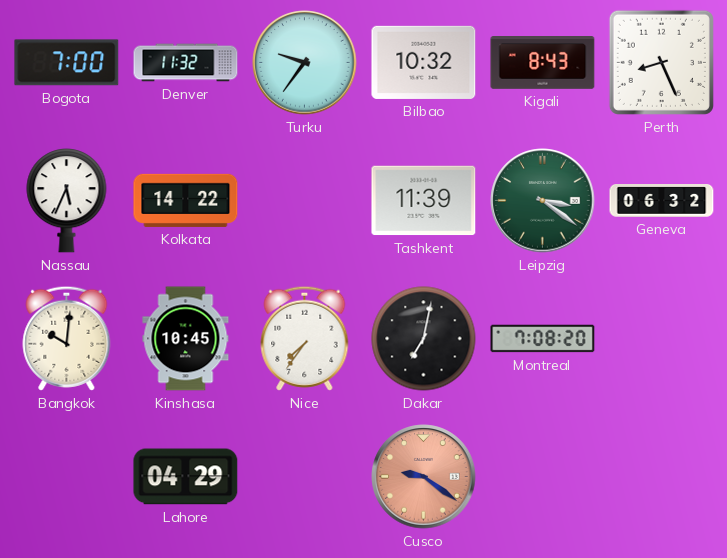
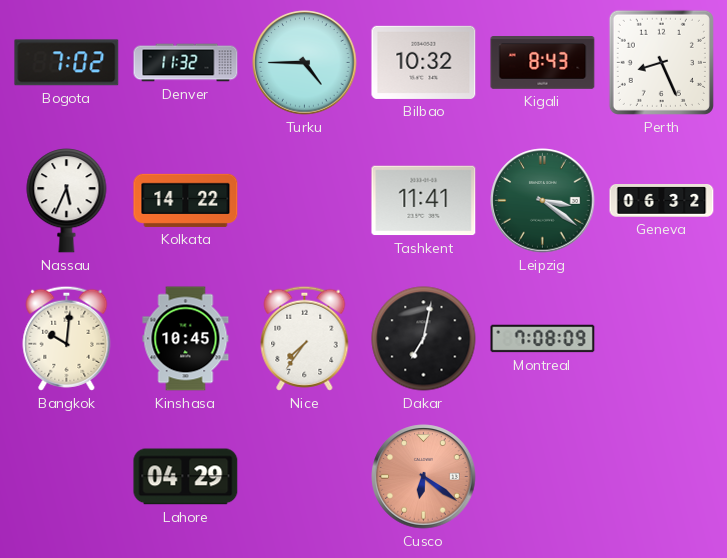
Bogota: 7:00 -> 7:02
Turku: 9:36 -> 4:45
Tashkent: 11:39 -> 11:41
Montreal: 7:08:20 -> 7:08:09
Cusco: 9:21 -> 6:21
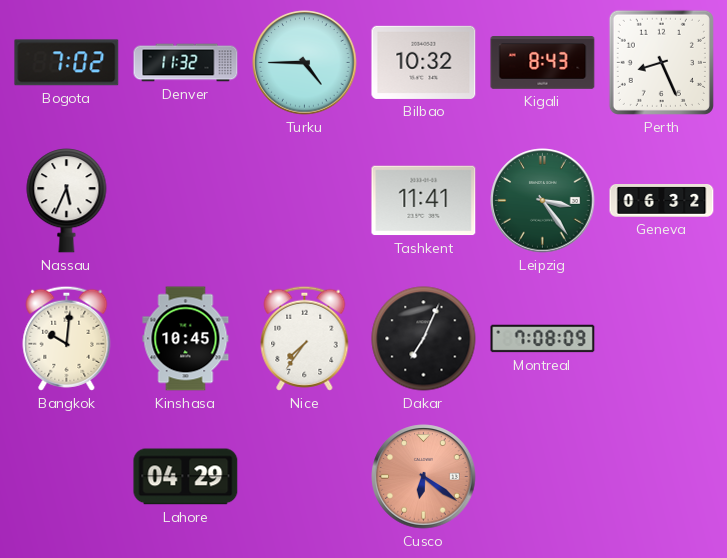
Kolkata: 14:22 -> none
Leipzig: 3:21 -> 3:24
Dakar: 7:02 -> 7:04
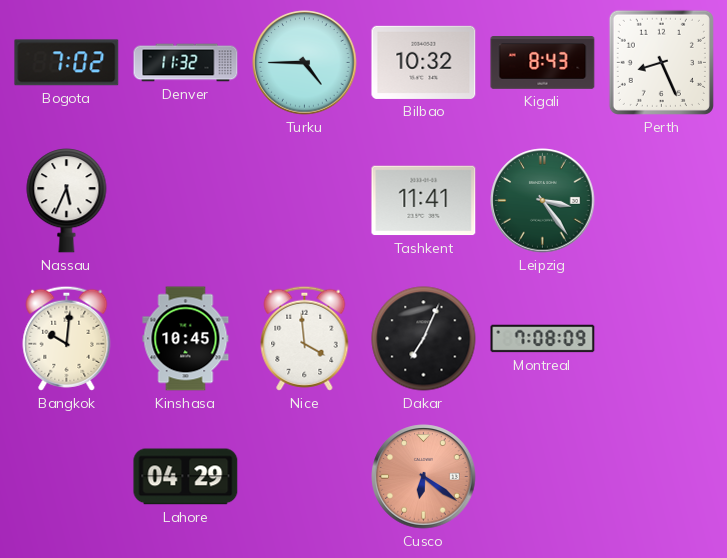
Geneva: 06:32 -> none
Nice: 7:36 -> 3:59
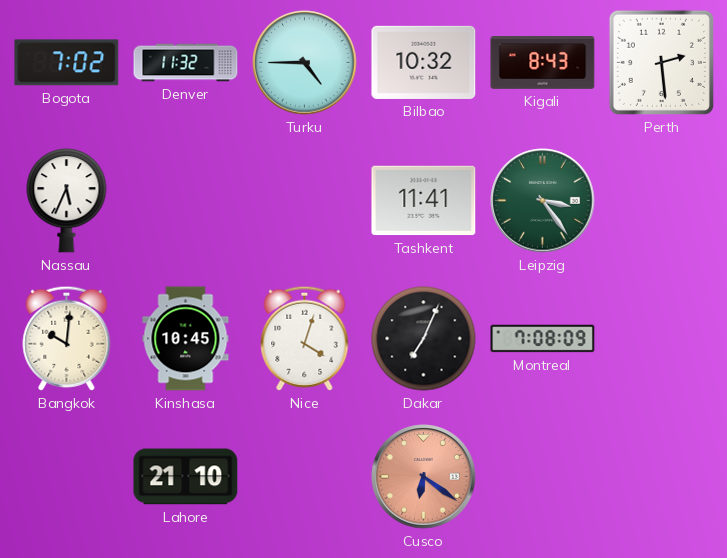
Perth: 8:26 -> 2:29
Nice: 3:59 -> 4:03
Lahore: 04:29 -> 21:10
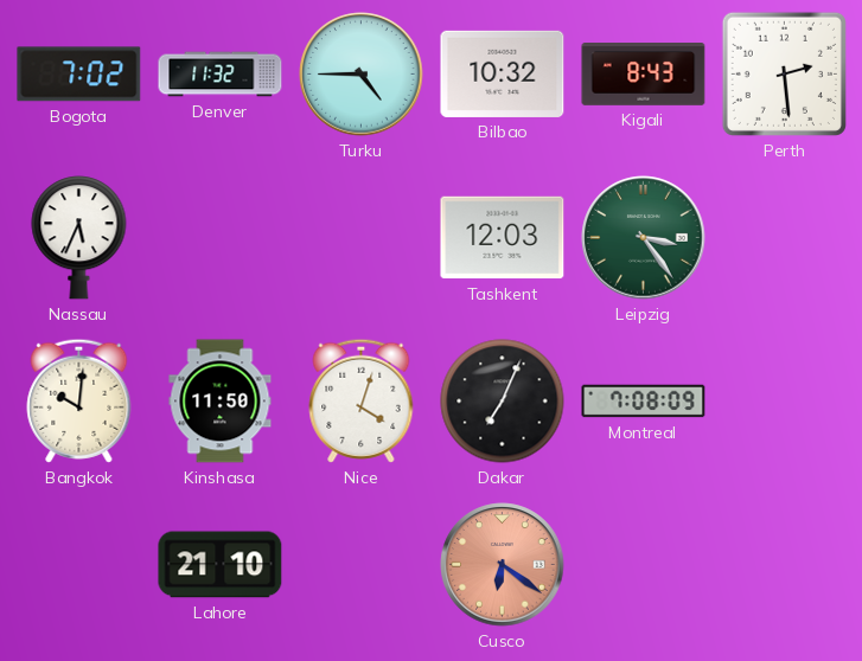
Tashkent: 11:41 -> 12:03
Kinshasa: 10:45 -> 11:50
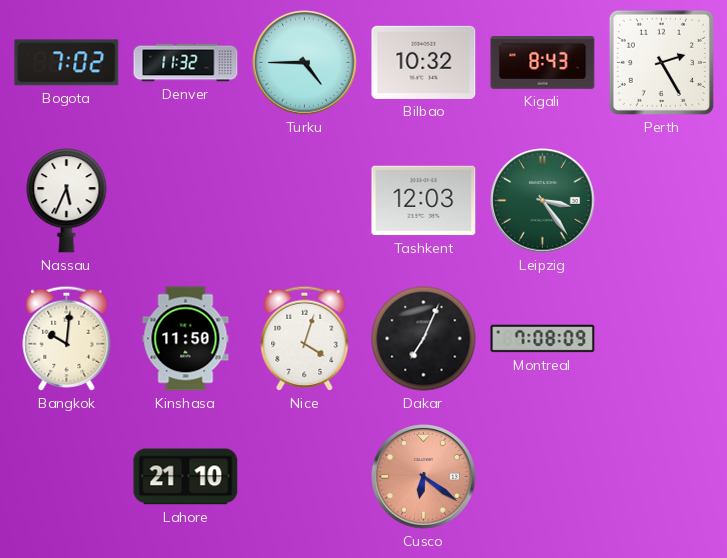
Perth: 2:29 -> 2:25
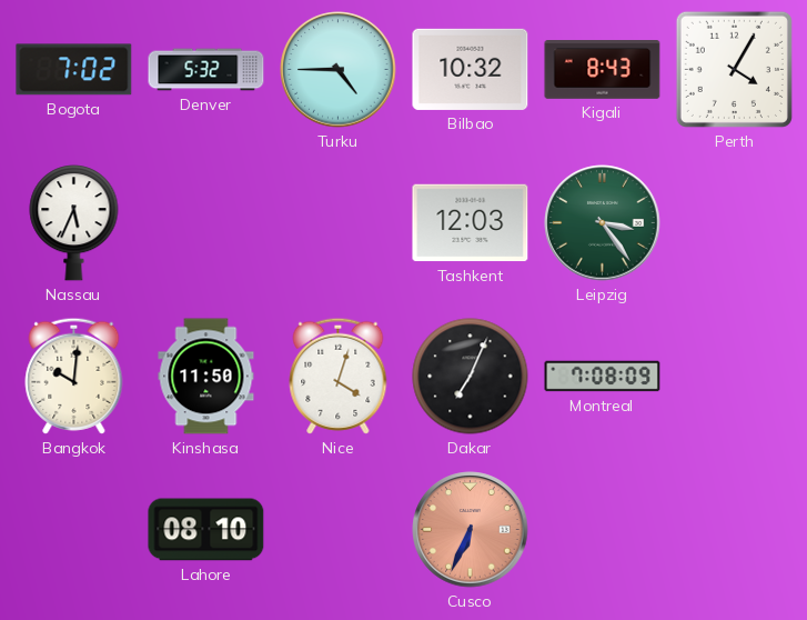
Denver: 11:32 -> 5:32
Perth: 2:25 -> 4:05
Lahore: 21:10 -> 08:10
Cusco: 6:21 -> 6:34
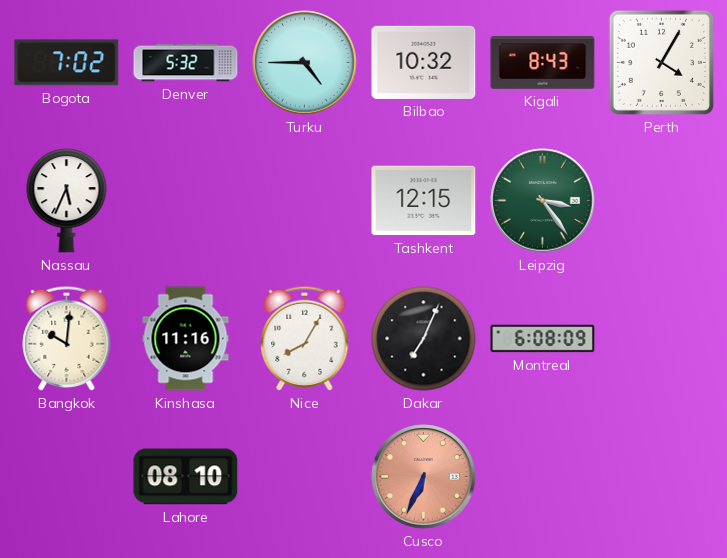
Tashkent: 12:03 -> 12:15
Kinshasa: 11:50 -> 11:16
Nice: 4:03 -> 8:05
Montreal: 7:08 -> 6:08
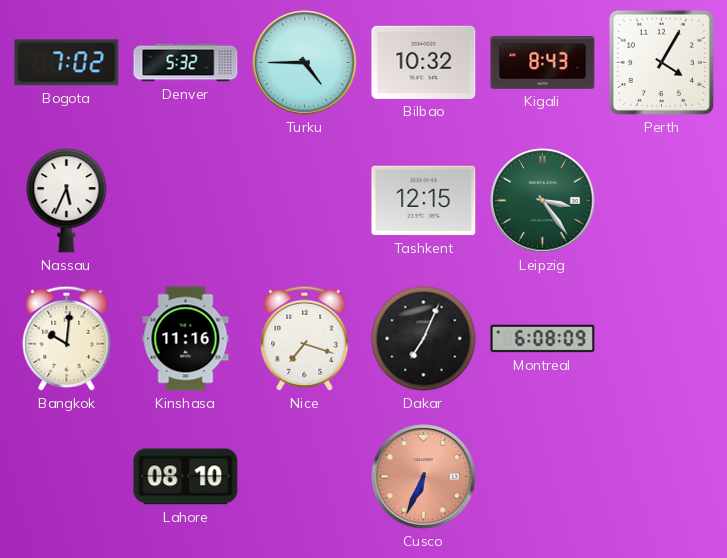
Nice: 8:05 -> 7:18
